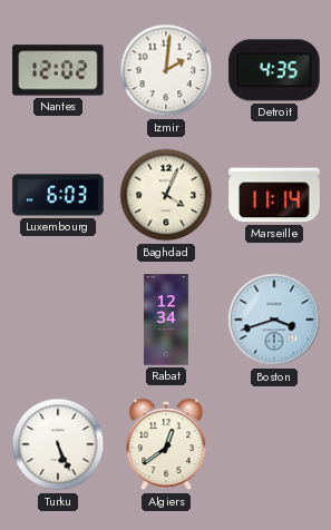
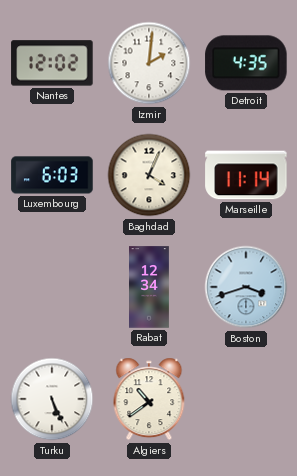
Algiers: 12:39 -> 10:39
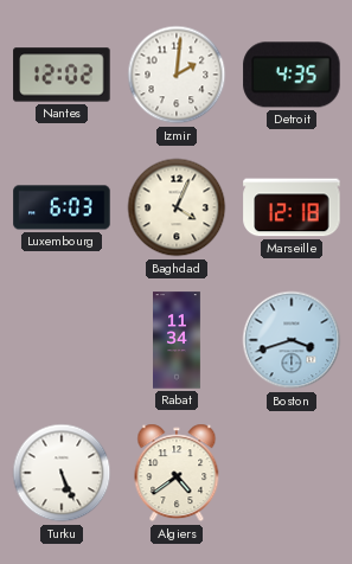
Marseille: 11:14 -> 12:18
Rabat: 12:34 -> 11:34
Algiers: 10:39 -> 4:39
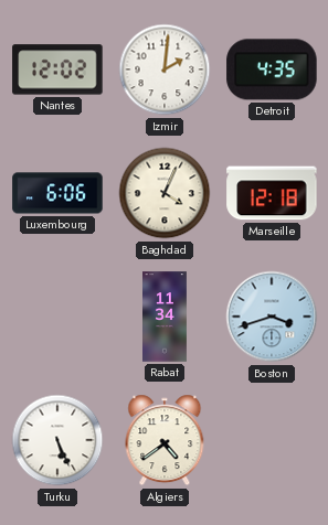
Luxembourg: 6:03 -> 6:06
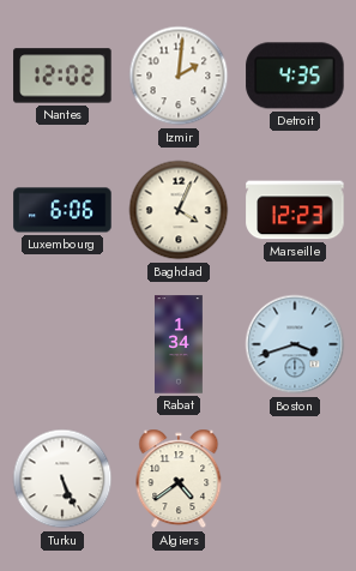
Marseille: 12:18 -> 12:23
Rabat: 11:34 -> 1:34
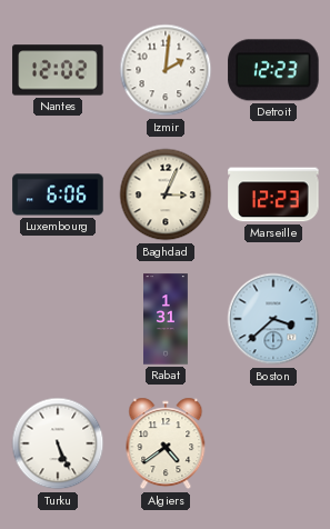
Detroit: 4:35 -> 12:23
Baghdad: 4:04 -> 3:04
Rabat: 1:34 -> 1:31
Boston: 3:42 -> 3:38
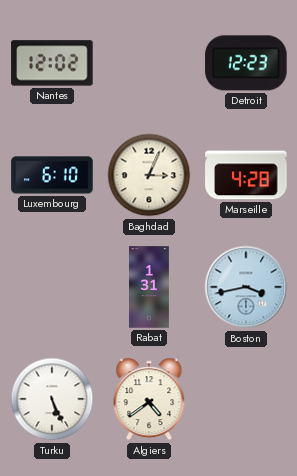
Izmir: 2:01 -> none
Luxembourg: 6:06 -> 6:10
Marseille: 12:23 -> 4:28
Boston: 3:38 -> 3:43
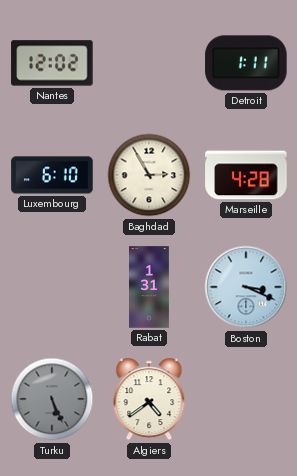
Detroit: 12:23 -> 1:11
Baghdad: 3:04 -> 2:55
Boston: 3:43 -> 3:19
Turku dial: white -> grey
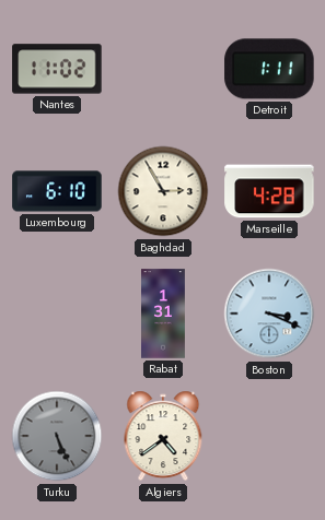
Nantes: 12:02 -> 11:02
